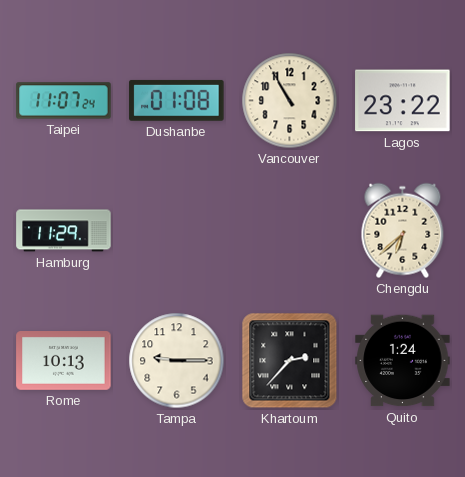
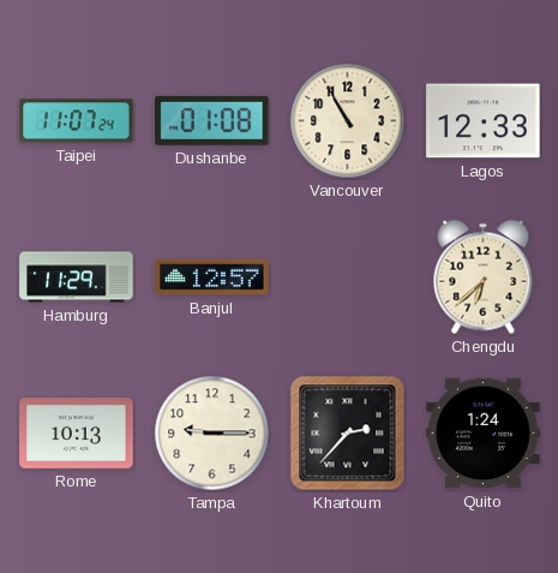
Lagos: 23:22 -> 12:33
Banjul: none -> 12:57
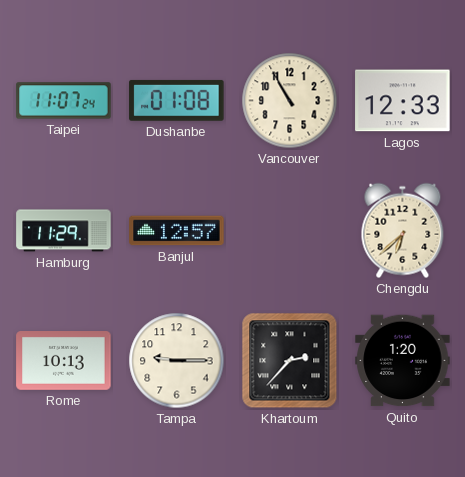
Quito: 1:24 -> 1:20
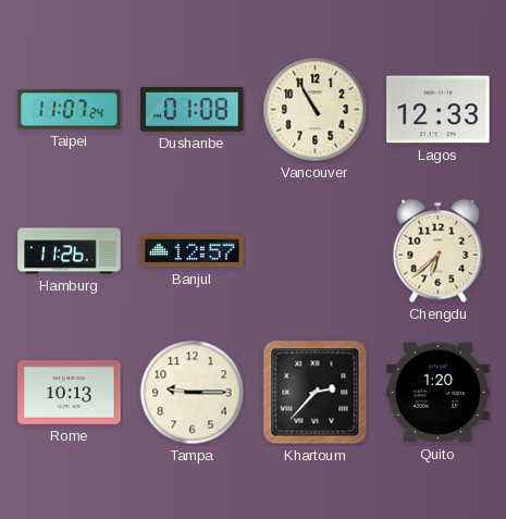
Hamburg: 11:29 -> 11:26
